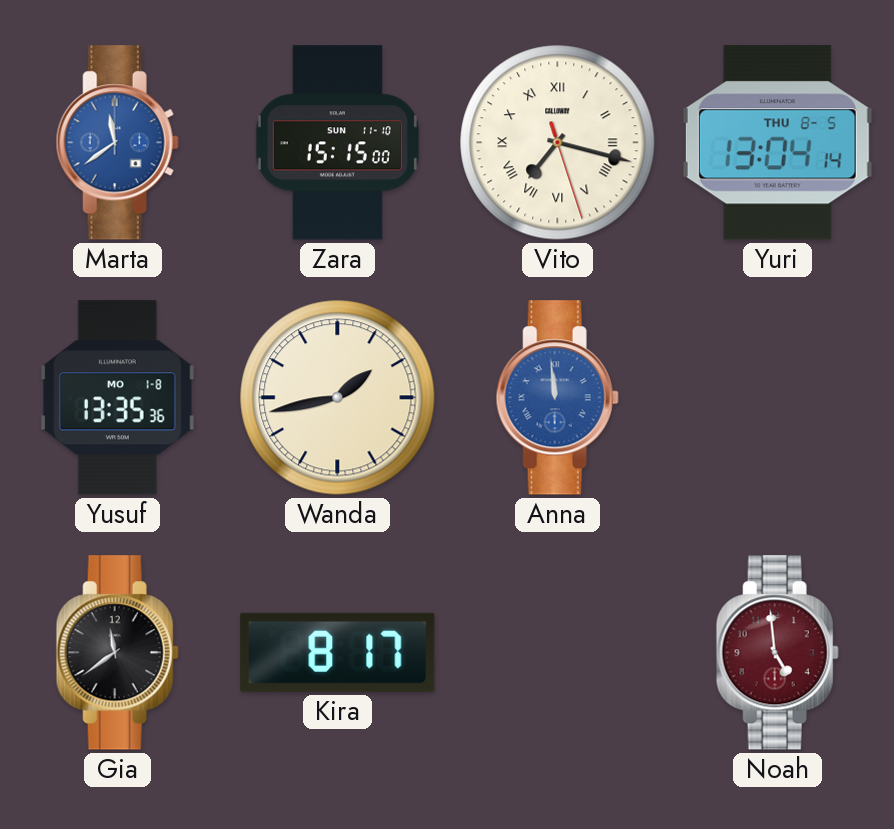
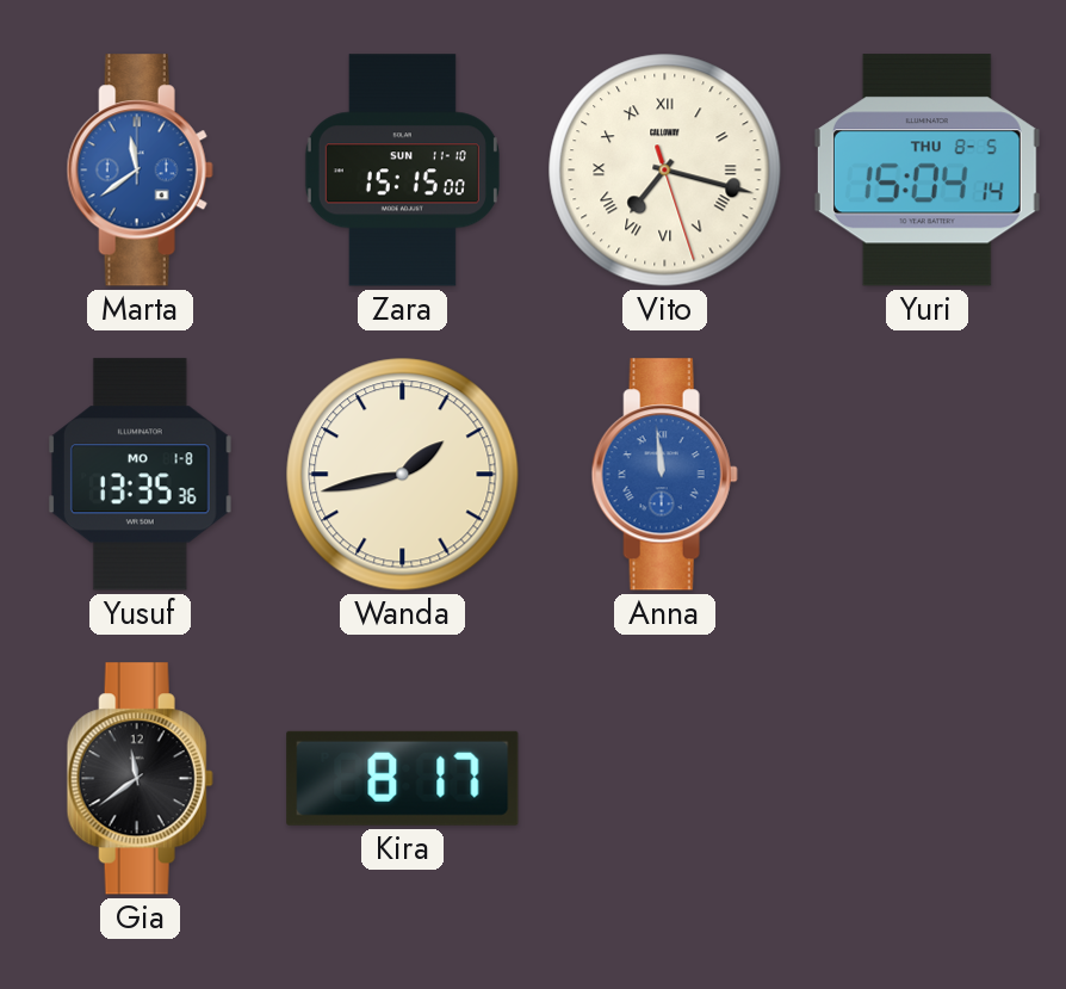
Yuri: 13:04 -> 15:04
Noah: 4:59 -> none
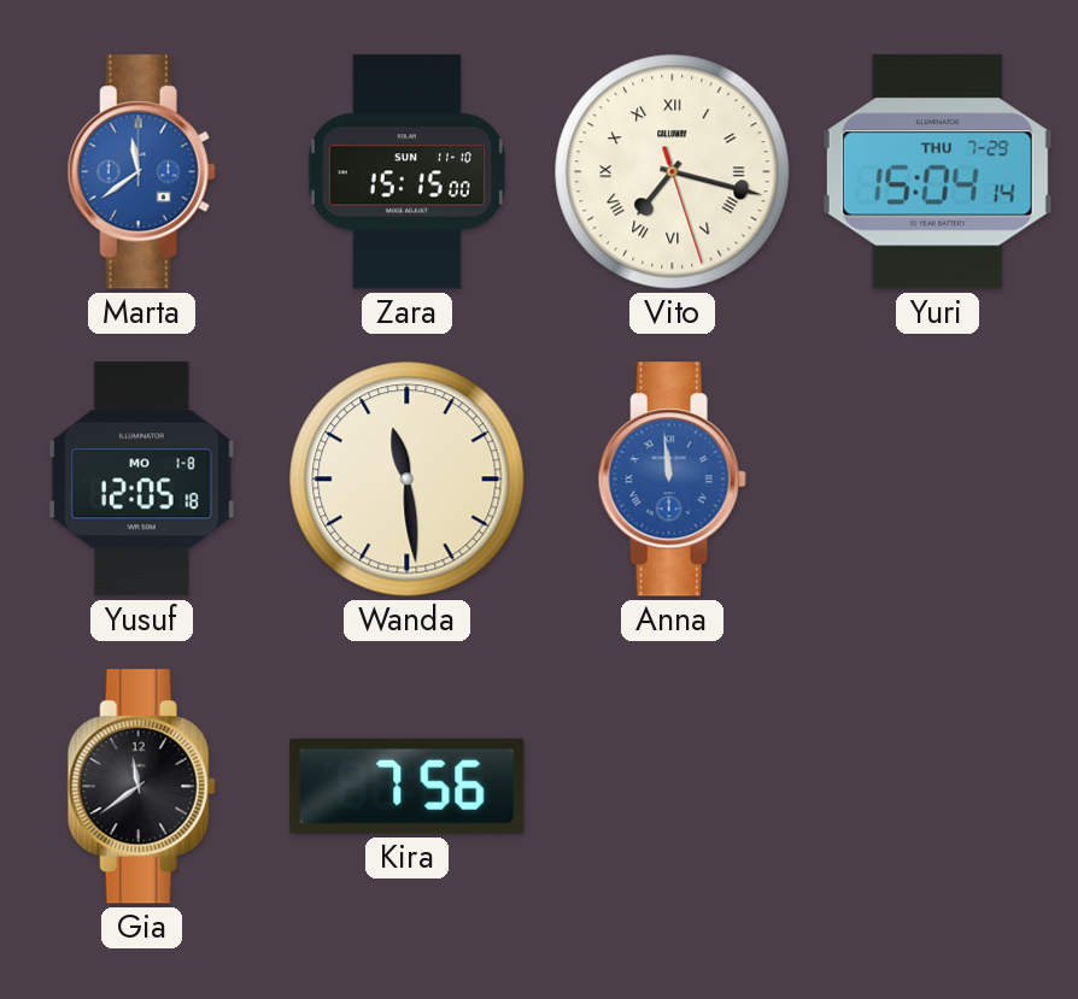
Yuri date: THU 8-5 -> THU 7-29
Yusuf: 13:35 -> 12:05
Wanda: 1:43 -> 11:29
Kira: 8:17 -> 7:56
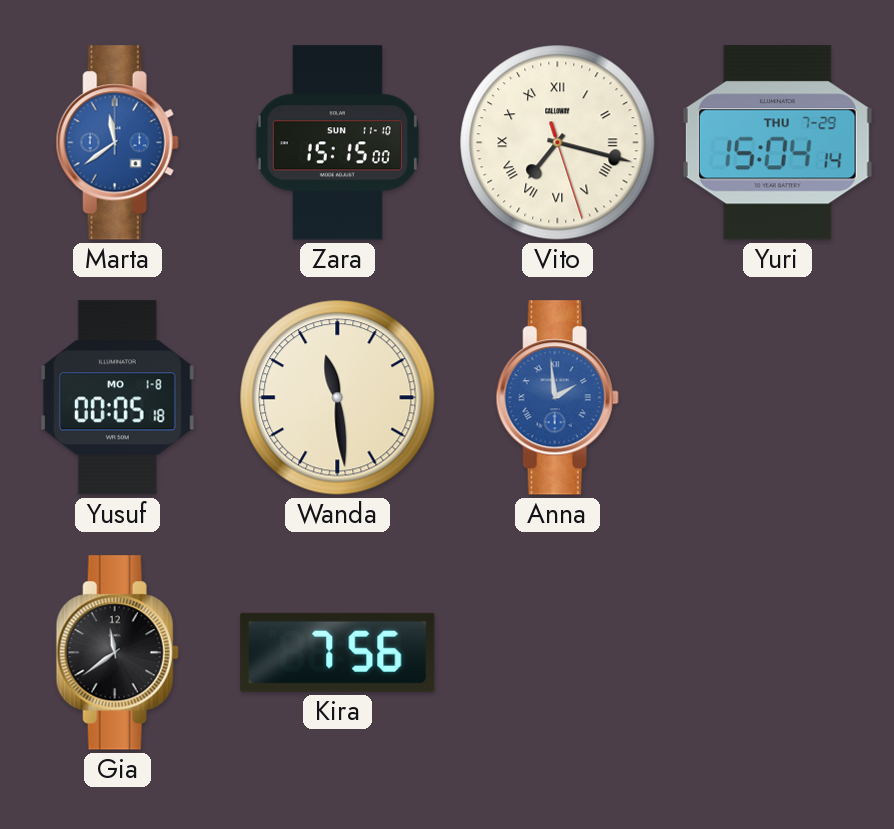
Yusuf: 12:05 -> 00:05
Anna: 11:59 -> 1:59
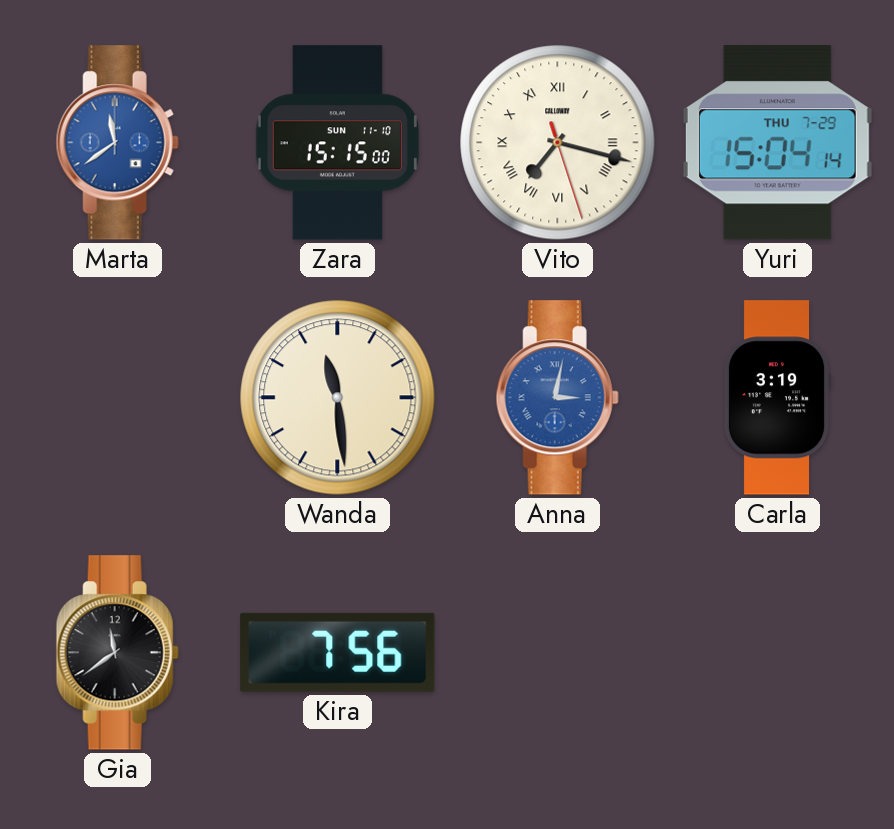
Yusuf: 00:05 -> none
Anna: 1:59 -> 3:02
Carla: none -> 3:19
